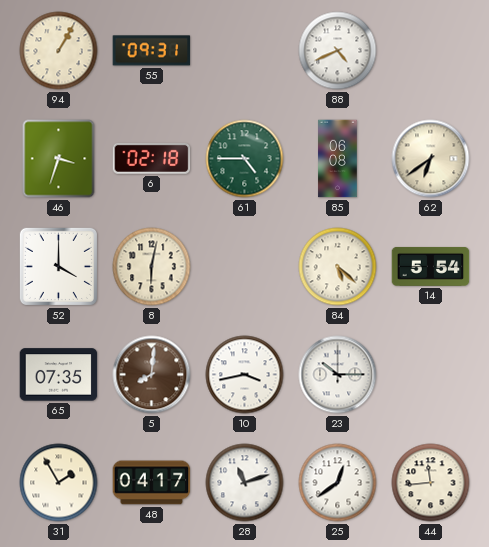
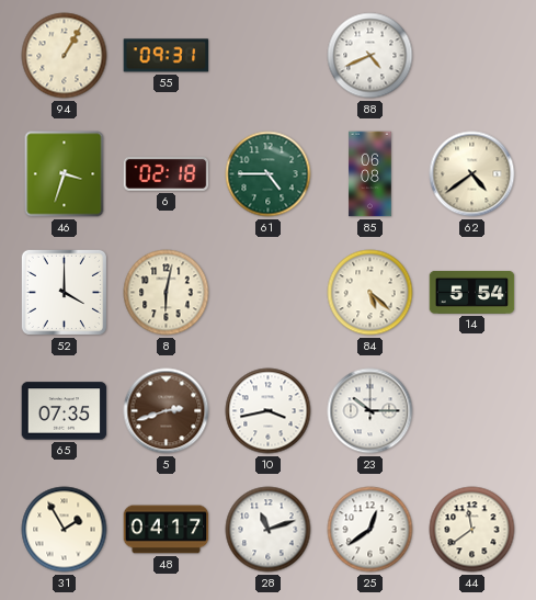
62: 6:39 -> 4:39
5: 8:01 -> 2:42
44: 11:44 -> 11:39
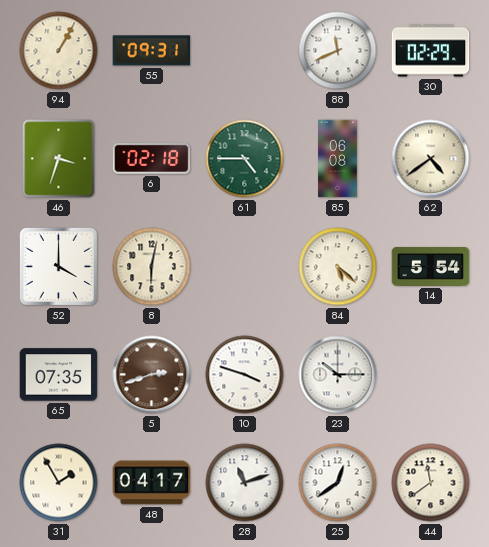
88: 4:41 -> 11:41
30: none -> 02:29
10: 3:43 -> 3:48
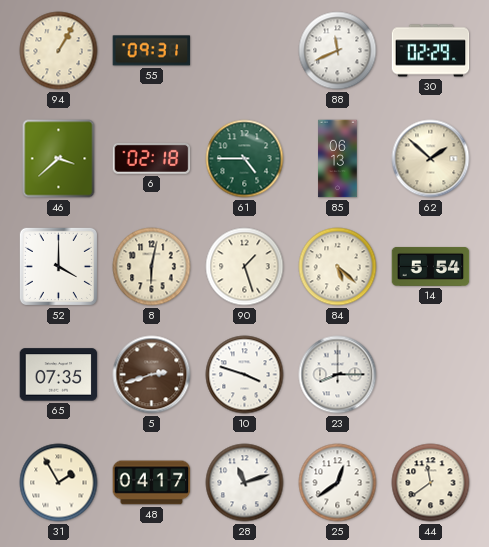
46: 3:33 -> 3:38
85: 06:08 -> 06:13
62: 4:39 -> 1:52
90: none -> 1:27
23: 10:15 -> 8:15
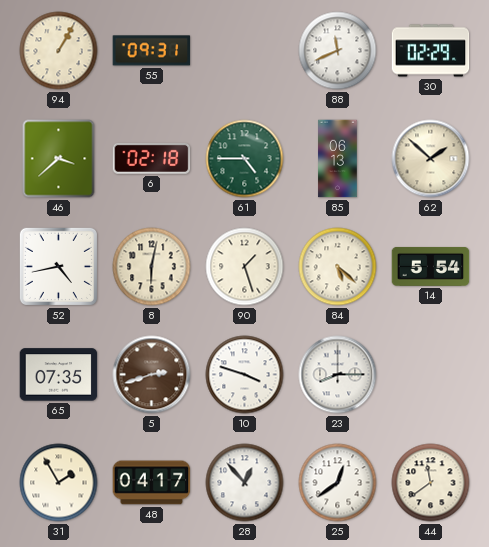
52: 4:00 -> 4:43
28: 11:12 -> 12:53
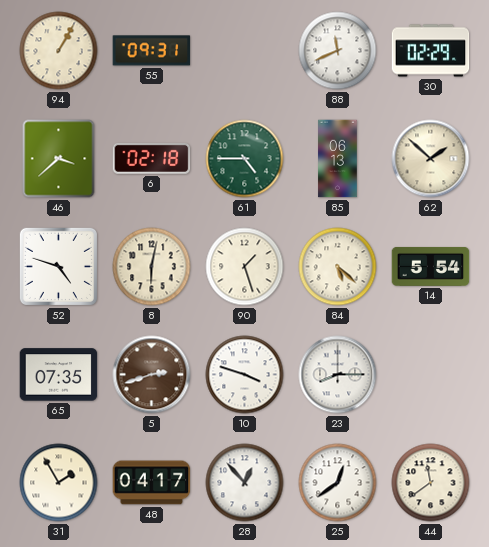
52: 4:43 -> 4:48
